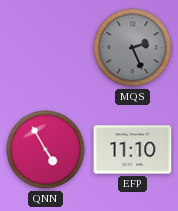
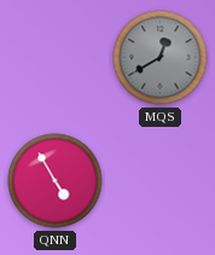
MQS: 2:26 -> 12:40
EFP: 11:10 -> none
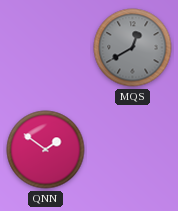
QNN: 4:55 -> 1:51
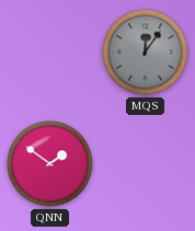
MQS: 12:40 -> 12:06
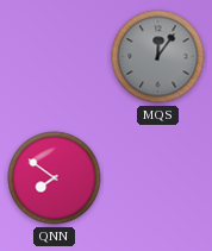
QNN: 1:51 -> 7:51
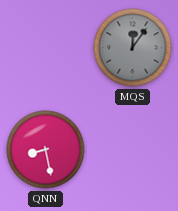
QNN: 7:51 -> 8:28
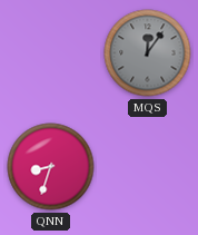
QNN: 8:28 -> 8:33
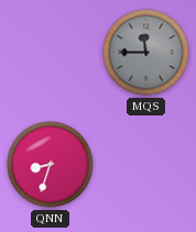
MQS: 12:06 -> 11:45
